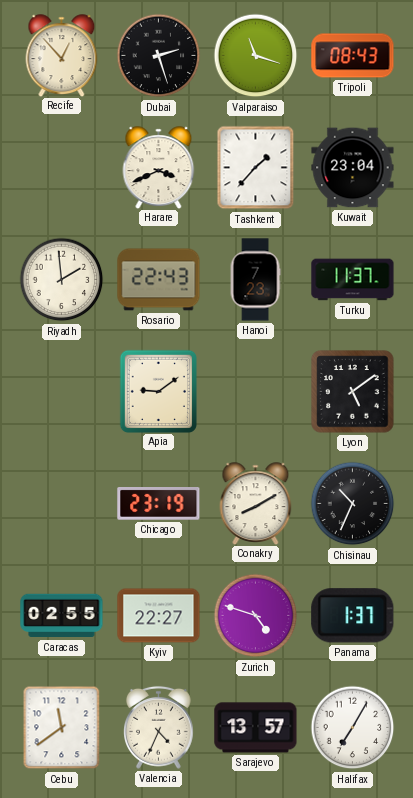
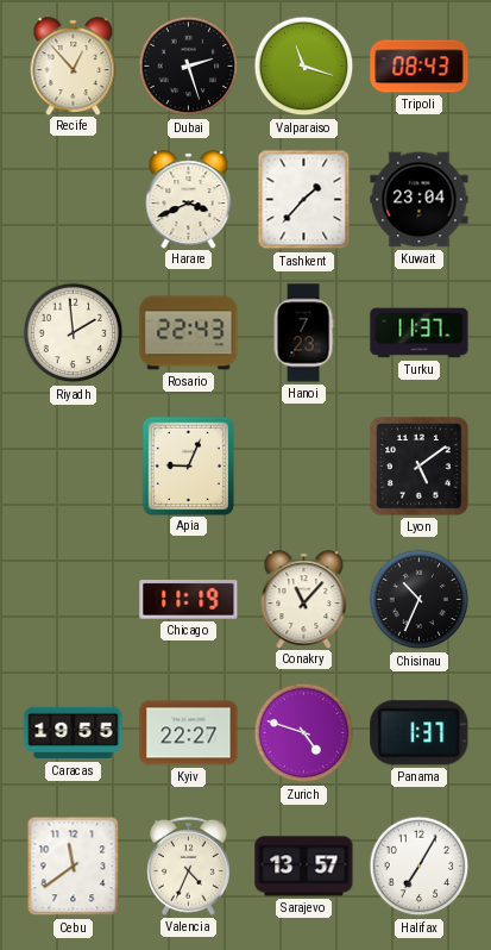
Apia: 9:09 -> 9:04
Chicago: 23:19 -> 11:19
Conakry: 8:10 -> 11:07
Caracas: 02:55 -> 19:55
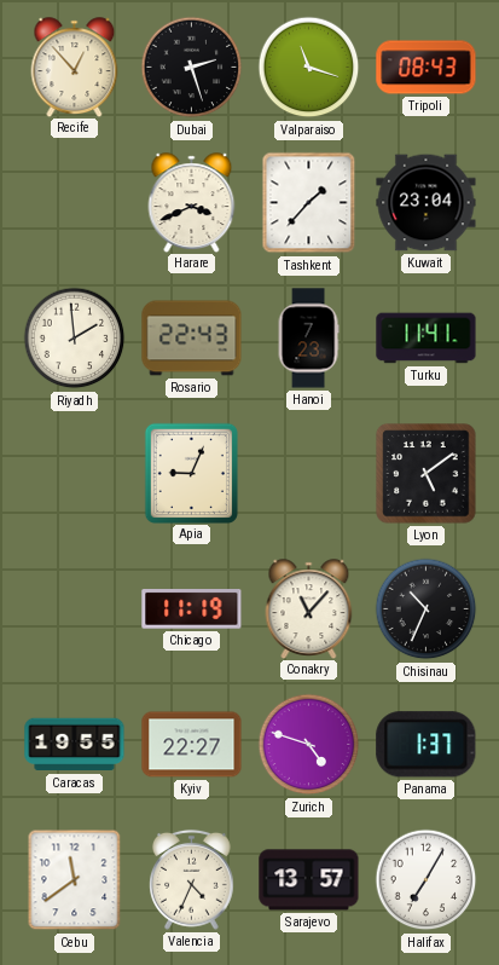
Turku: 11:37 -> 11:41
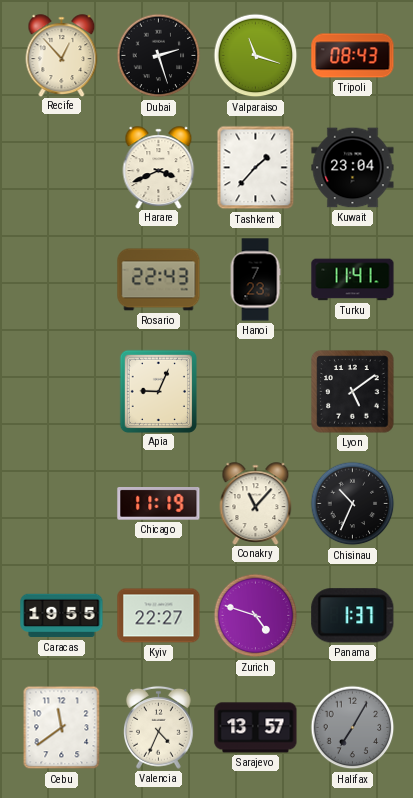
Riyadh: 1:59 -> none
Halifax dial: white -> grey
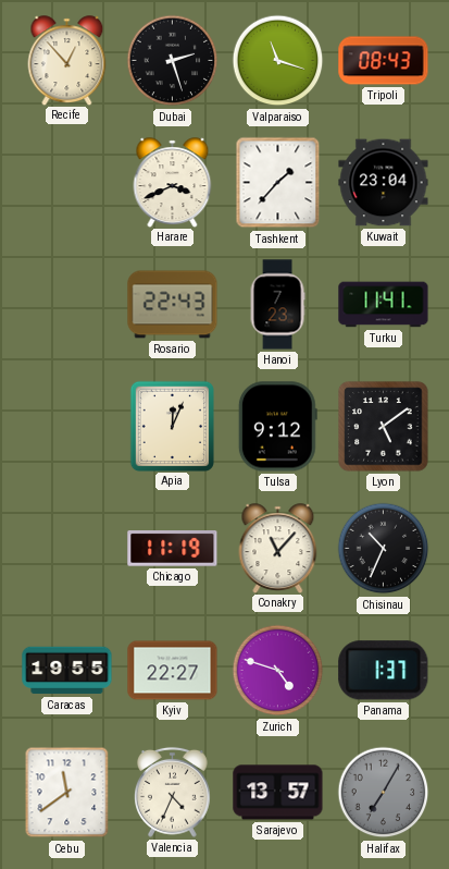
Apia: 9:04 -> 12:04
Tulsa: none -> 9:12
